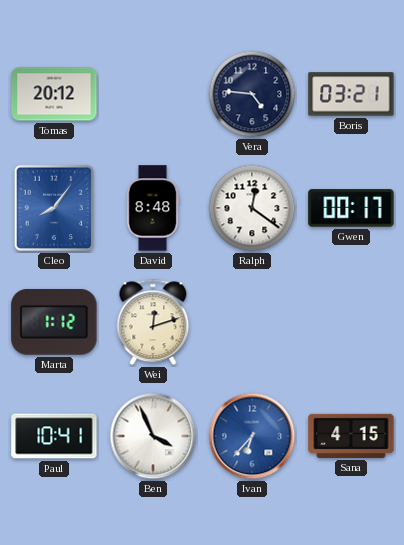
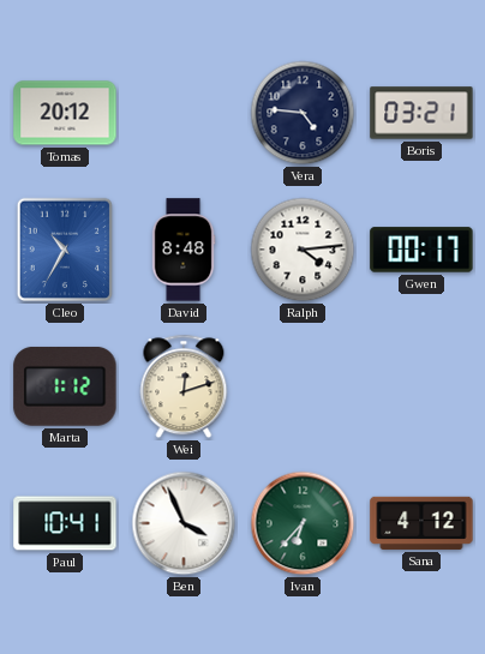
Cleo: 8:06 -> 10:35
Ralph: 12:21 -> 4:14
Ivan dial: blue -> green
Sana: 4:15 -> 4:12
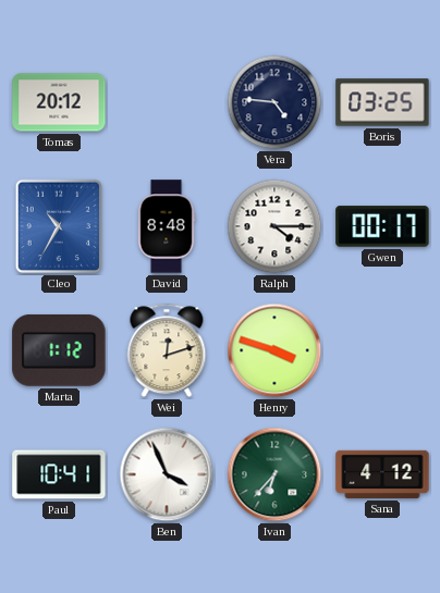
Boris: 03:21 -> 03:25
Ralph: 4:14 -> 4:15
Henry: none -> 3:48
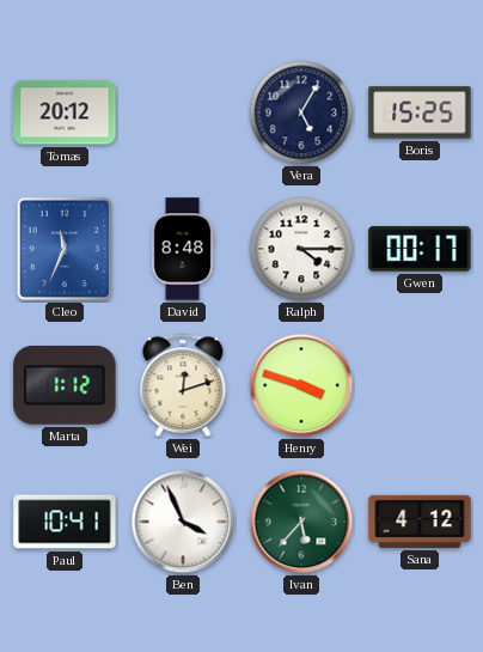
Vera: 4:46 -> 5:05
Boris: 03:25 -> 15:25
Cleo: 10:35 -> 11:34
Ivan: 6:37 -> 5:37
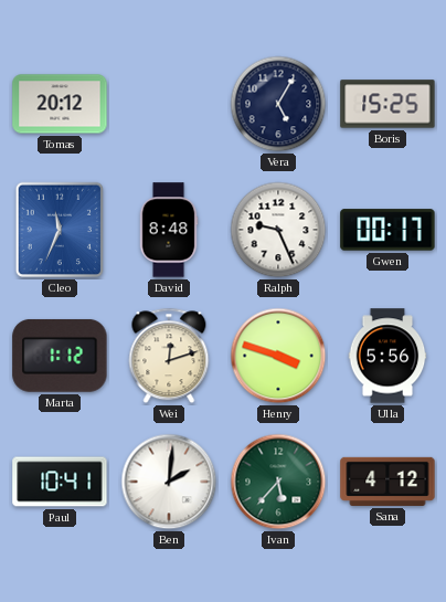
Ralph: 4:15 -> 9:26
Ulla: none -> 5:56
Ben: 3:56 -> 2:01
